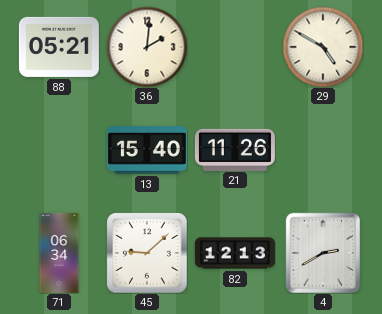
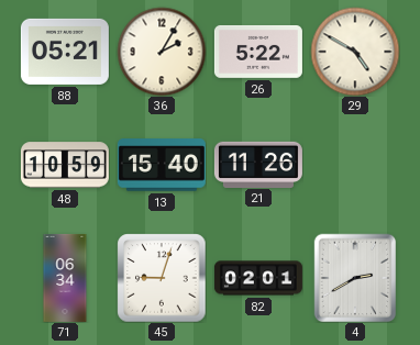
36: 2:01 -> 2:05
26: none -> 5:22
48: none -> 10:59
45: 9:08 -> 9:03
82: 12:13 -> 02:01
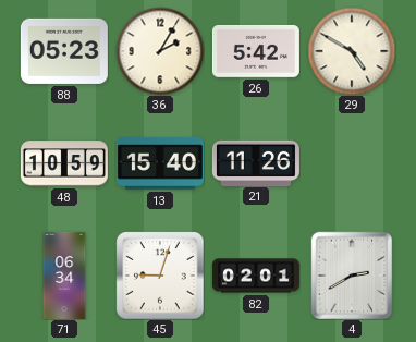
88: 05:21 -> 05:23
26: 5:22 -> 5:42
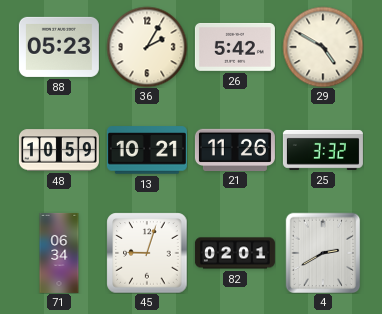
13: 15:40 -> 10:21
25: none -> 3:32
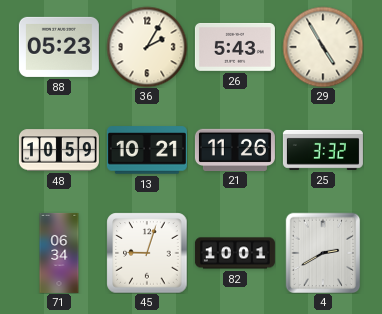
26: 5:42 -> 5:43
29: 4:50 -> 4:55
82: 02:01 -> 10:01
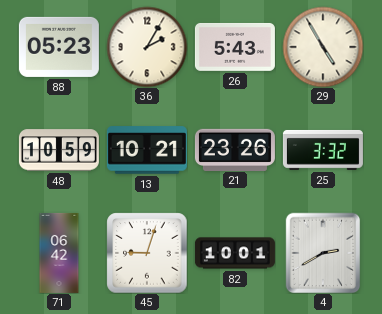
21: 11:26 -> 23:26
71: 06:34 -> 06:42
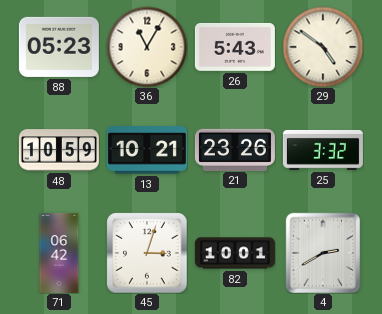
36: 2:05 -> 11:05
29: 4:55 -> 4:51
45: 9:03 -> 3:03
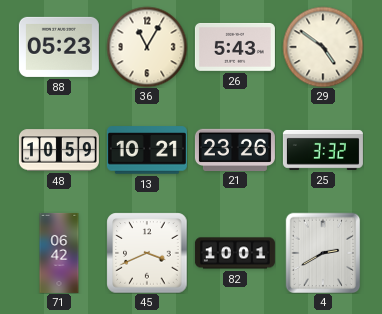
45: 3:03 -> 3:41
